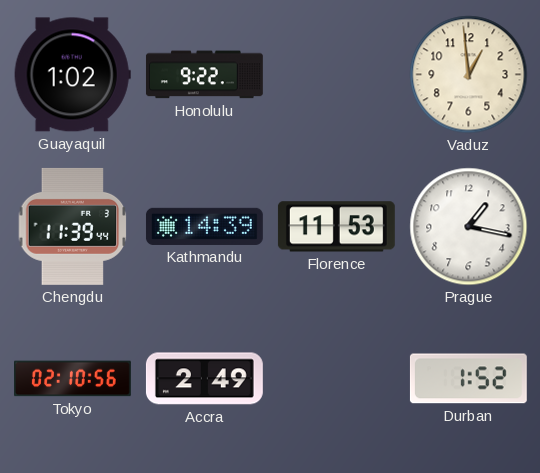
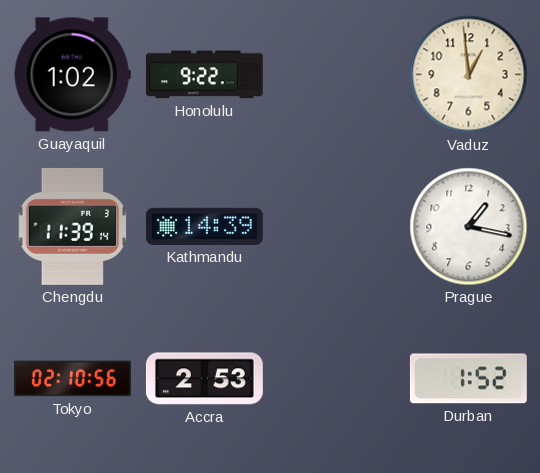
Chengdu: 11:39:44 -> 11:39:14
Florence: 11:53 -> none
Accra: 2:49 -> 2:53
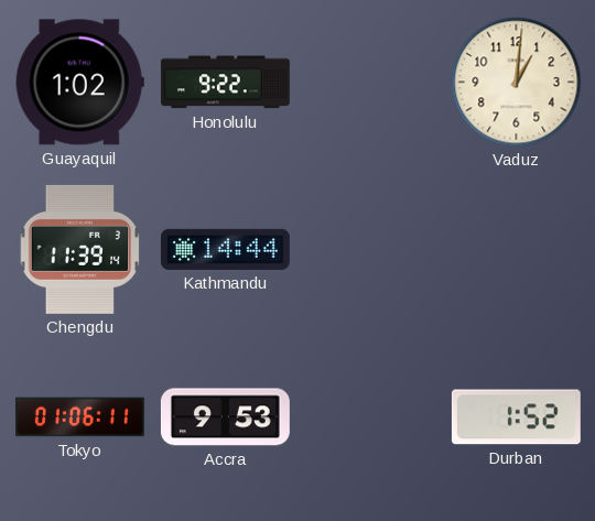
Vaduz: 12:59 -> 1:01
Kathmandu: 14:39 -> 14:44
Prague: 1:17 -> none
Tokyo: 02:10 -> 01:06
Accra: 2:53 -> 9:53
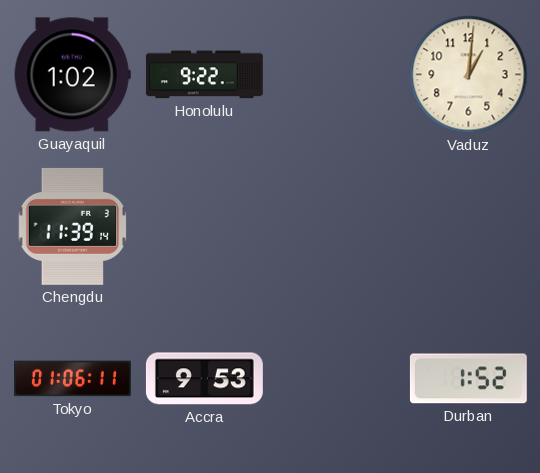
Kathmandu: 14:44 -> none
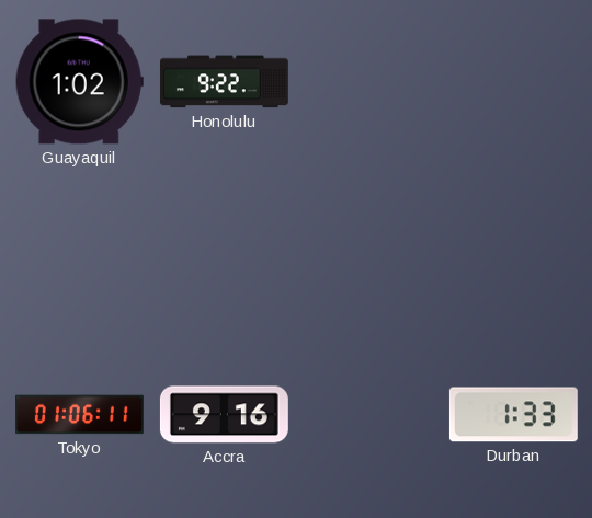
Vaduz: 1:01 -> none
Chengdu: 11:39 -> none
Accra: 9:53 -> 9:16
Durban: 1:52 -> 1:33
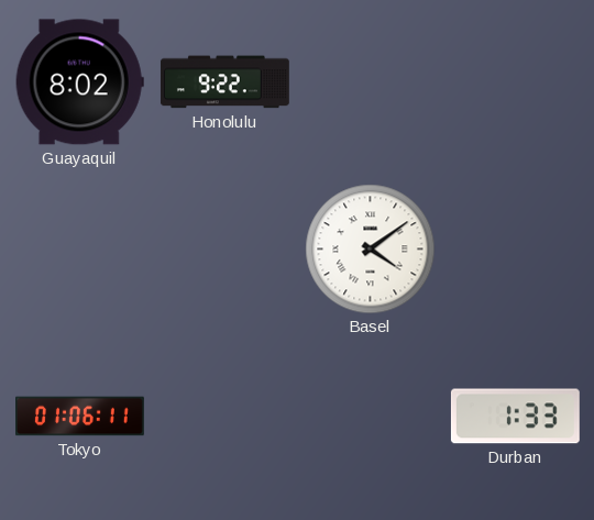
Guayaquil: 1:02 -> 8:02
Basel: none -> 4:09
Accra: 9:16 -> none
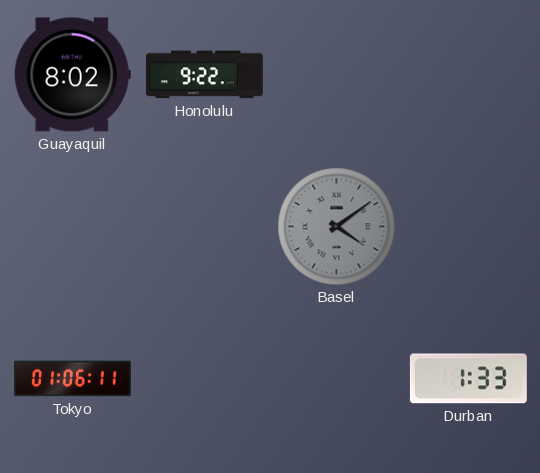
Basel dial: white -> grey
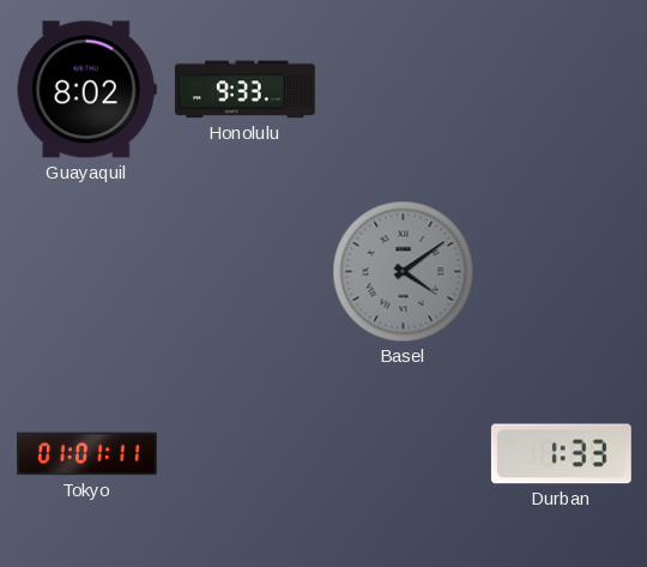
Honolulu: 9:22 -> 9:33
Tokyo: 01:06 -> 01:01
